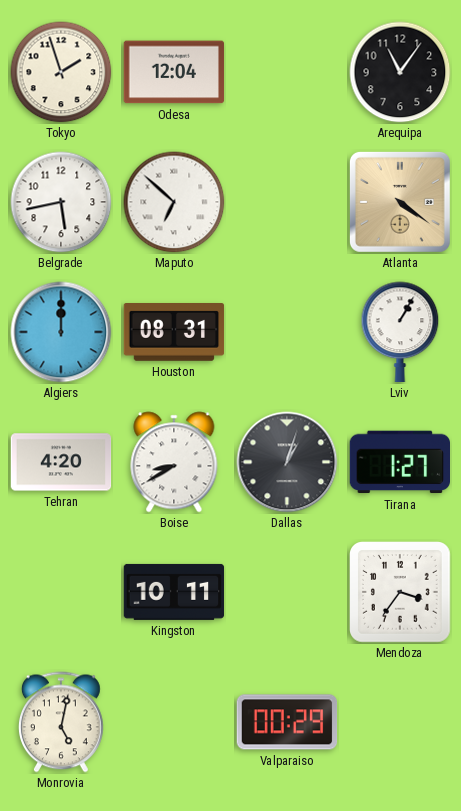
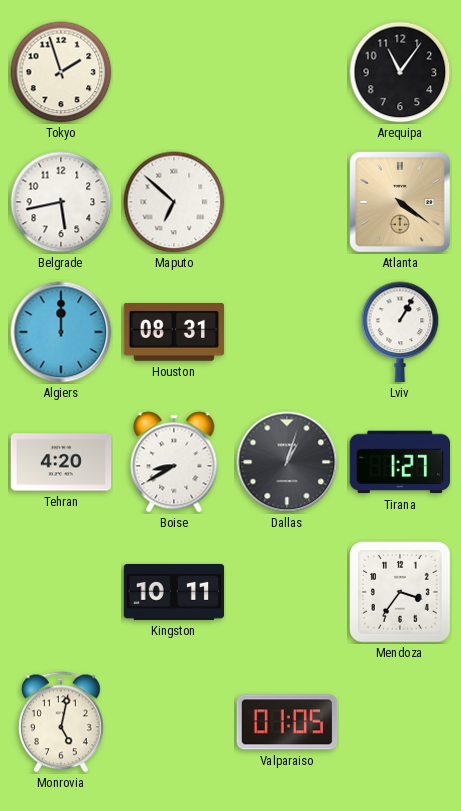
Odesa: 12:04 -> none
Valparaiso: 00:29 -> 01:05
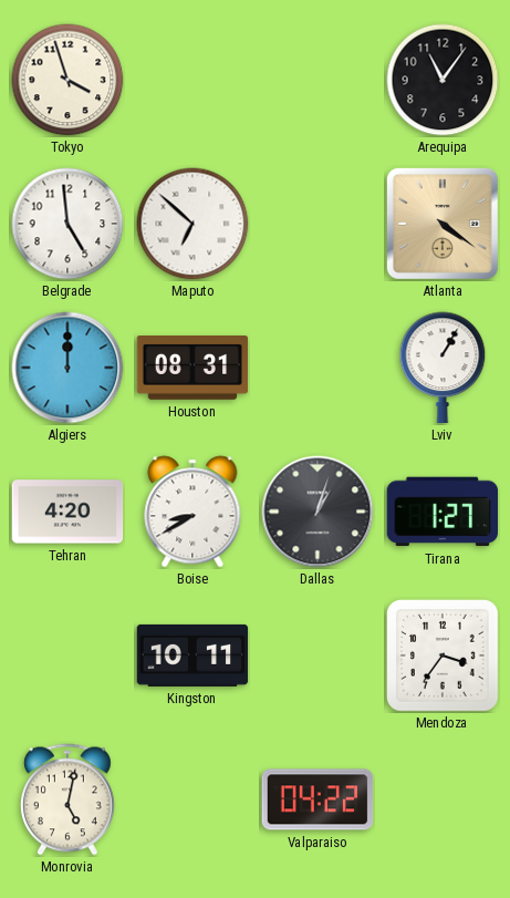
Tokyo: 1:57 -> 3:57
Belgrade: 5:43 -> 4:59
Valparaiso: 01:05 -> 04:22
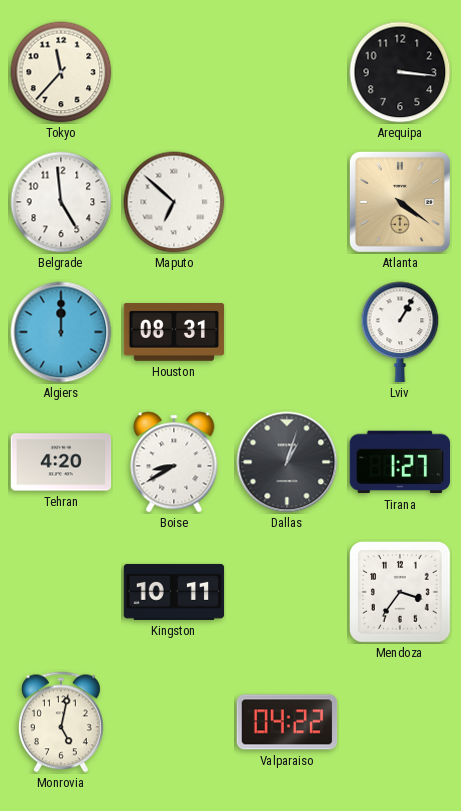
Tokyo: 3:57 -> 11:37
Arequipa: 11:06 -> 3:16
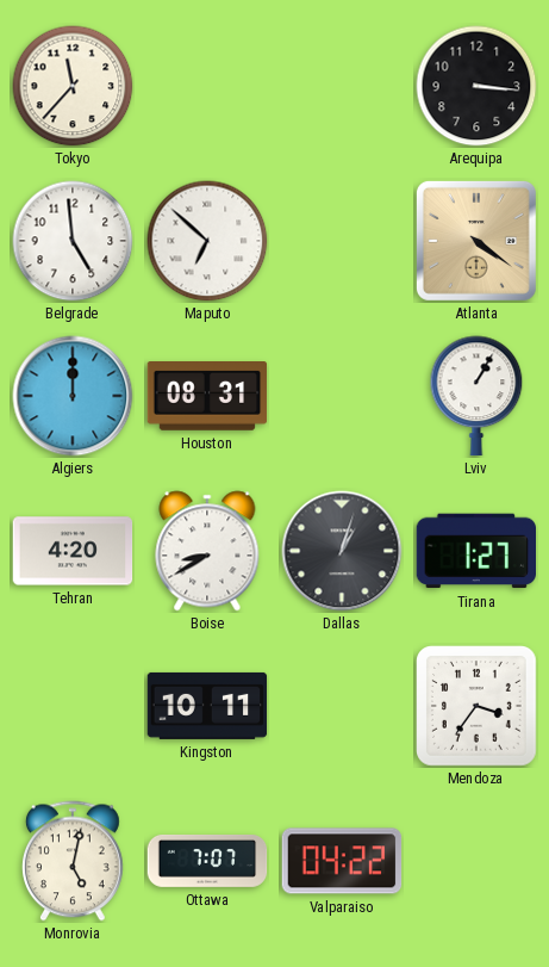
Ottawa: none -> 7:07
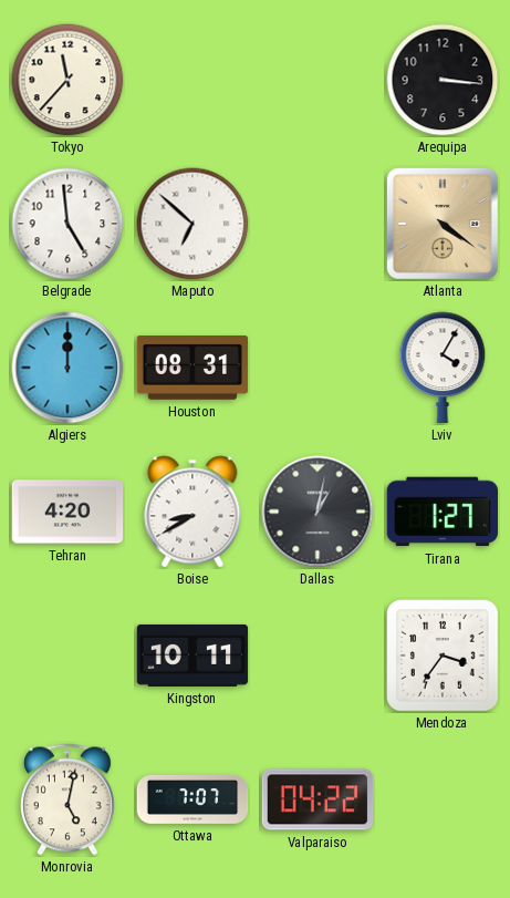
Lviv: 1:05 -> 4:05
Dallas: 1:03 -> 1:02
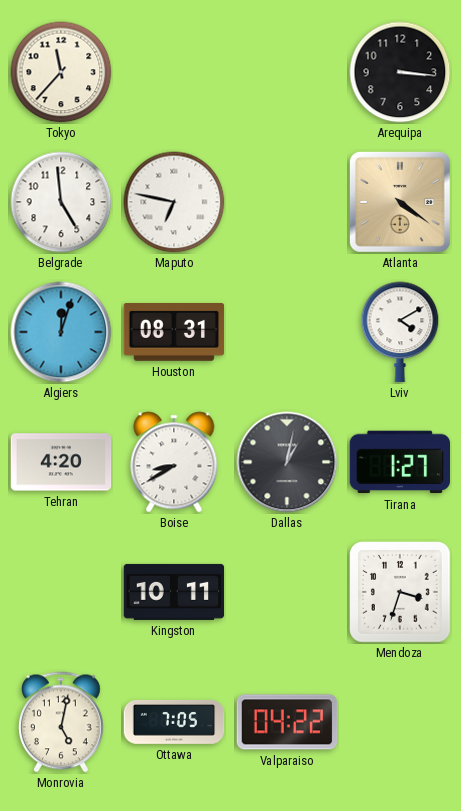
Maputo: 6:52 -> 6:47
Algiers: 12:00 -> 12:03
Lviv: 4:05 -> 4:10
Mendoza: 3:36 -> 3:33
Ottawa: 7:07 -> 7:05
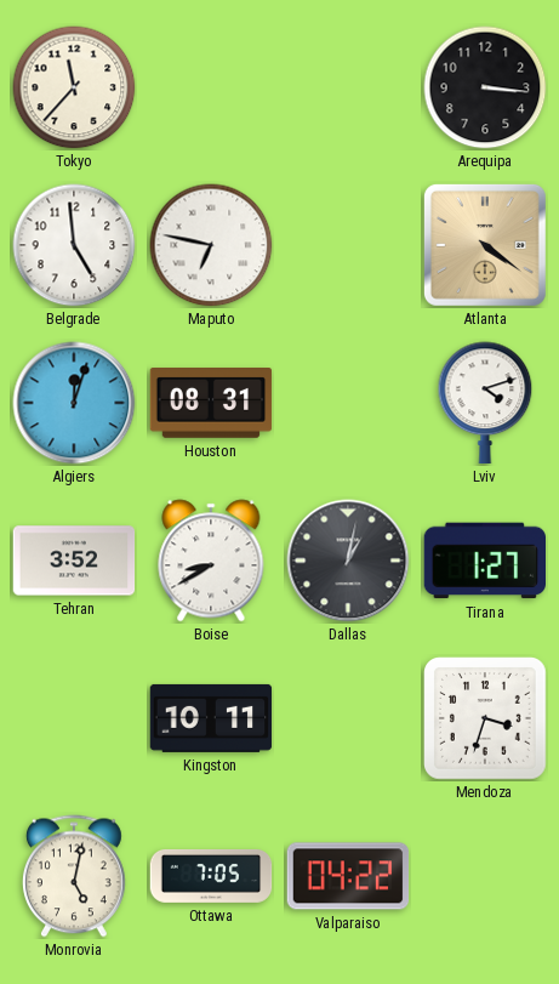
Lviv: 4:10 -> 4:12
Tehran: 4:20 -> 3:52
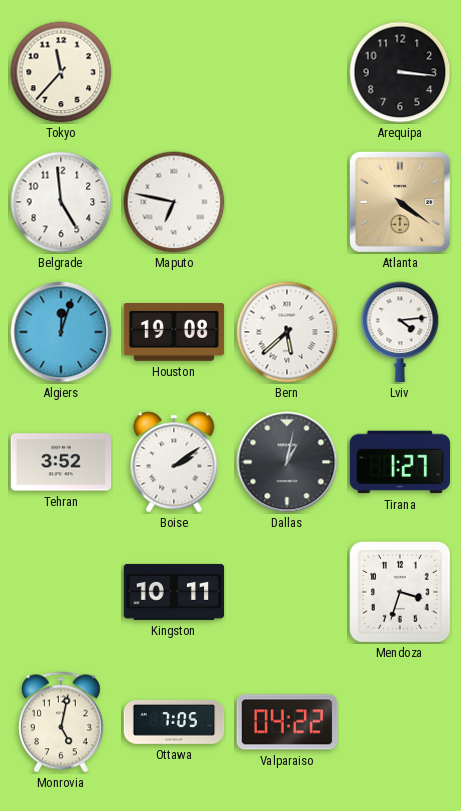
Houston: 08:31 -> 19:08
Bern: none -> 5:38
Lviv: 4:12 -> 4:14
Boise: 8:40 -> 2:09
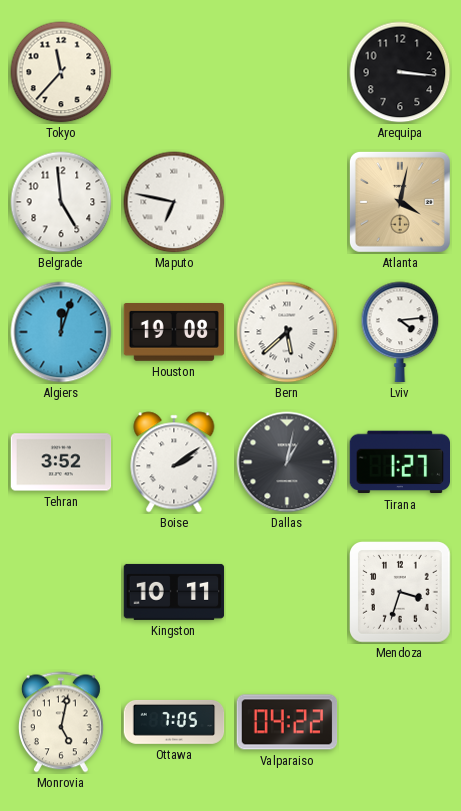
Atlanta: 4:21 -> 4:02
